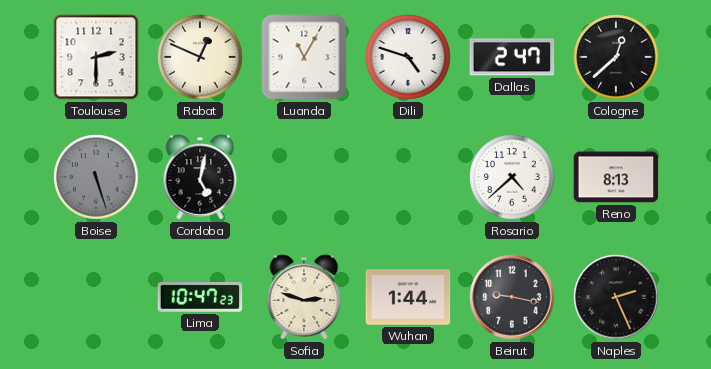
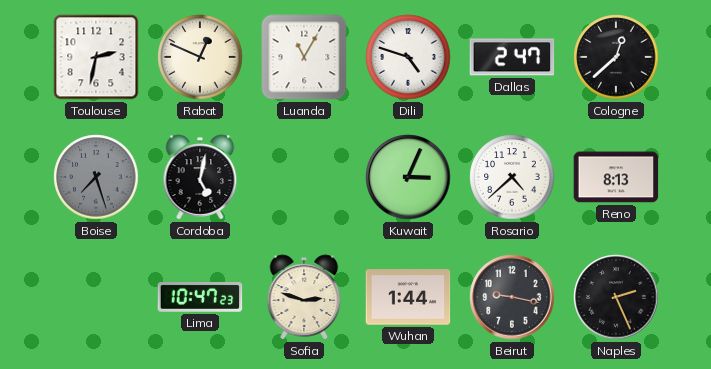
Toulouse: 2:30 -> 2:32
Boise: 5:27 -> 7:27
Kuwait: none -> 3:04
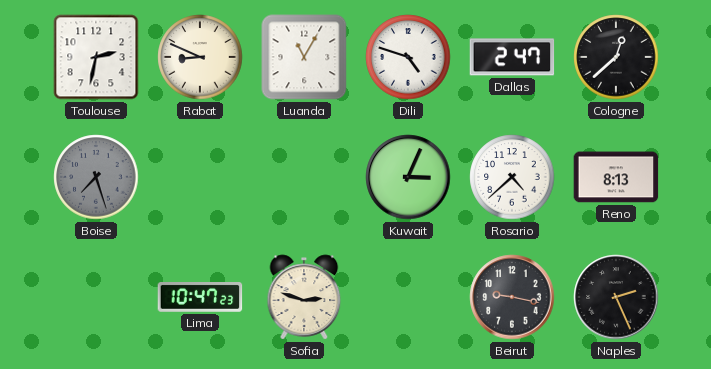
Rabat: 12:49 -> 8:49
Cordoba: 5:02 -> none
Wuhan: 1:44 -> none
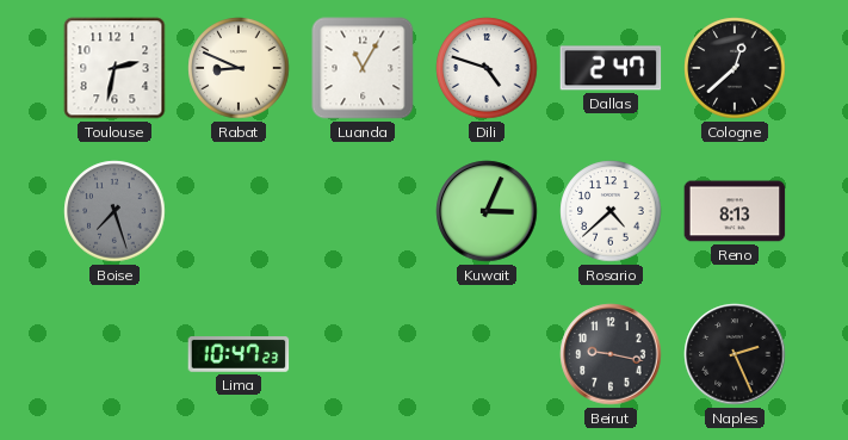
Sofia: 2:48 -> none
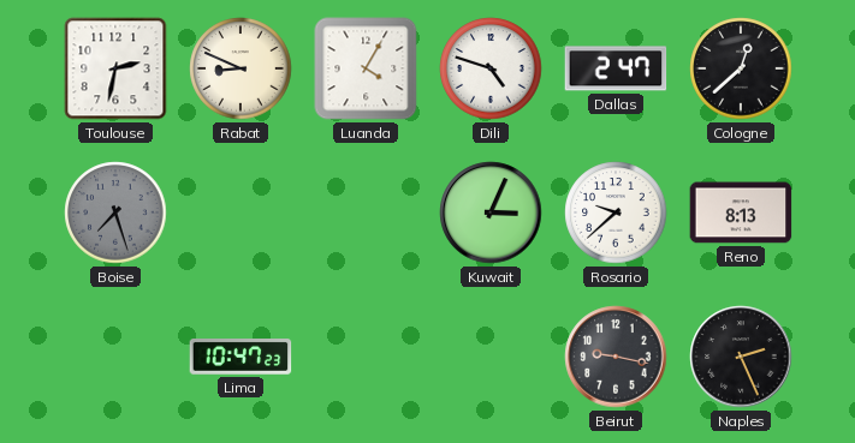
Luanda: 11:05 -> 4:05
Rosario: 4:38 -> 9:38
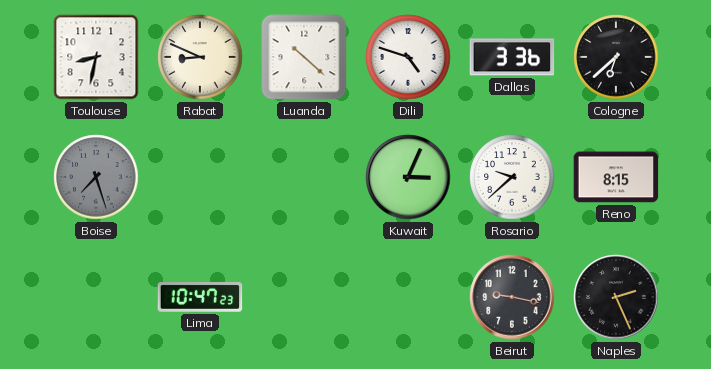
Toulouse: 2:32 -> 8:32
Luanda: 4:05 -> 10:22
Dallas: 2:47 -> 3:36
Cologne: 12:38 -> 6:38
Reno: 8:13 -> 8:15
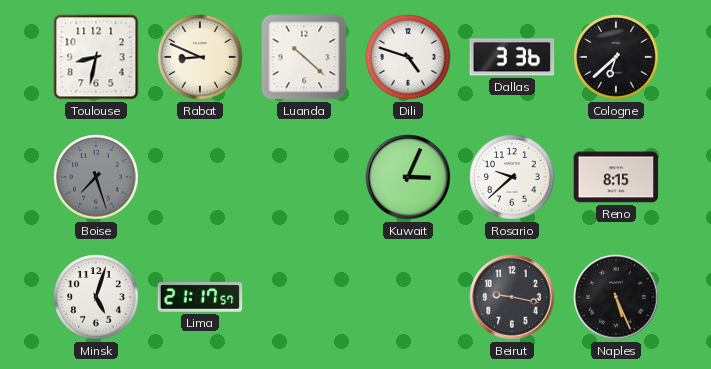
Minsk: none -> 5:03
Lima: 10:47 -> 21:17
Naples: 2:26 -> 5:26
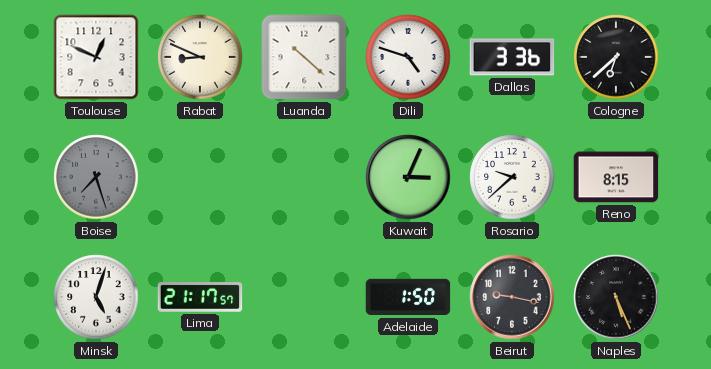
Toulouse: 8:32 -> 12:49
Adelaide: none -> 1:50
